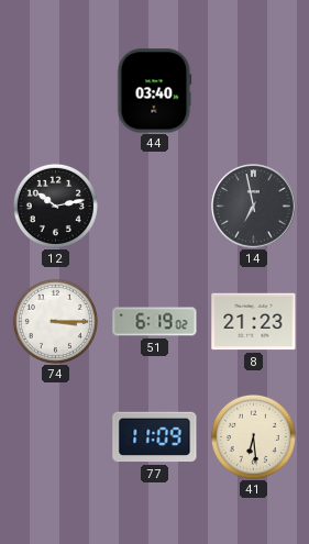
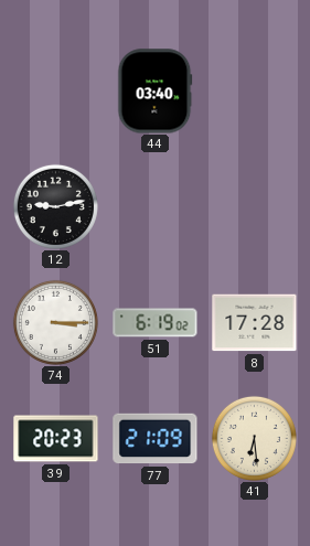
12: 10:13 -> 9:13
14: 6:58 -> none
8: 21:23 -> 17:28
39: none -> 20:23
77: 11:09 -> 21:09
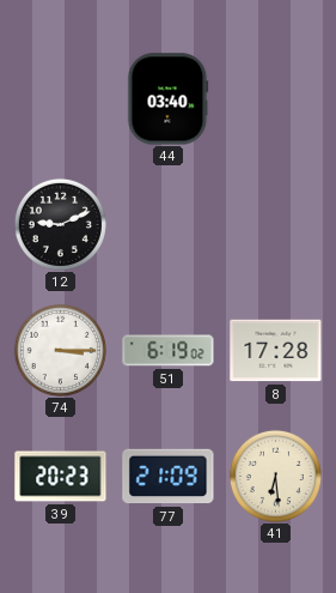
12: 9:13 -> 9:11
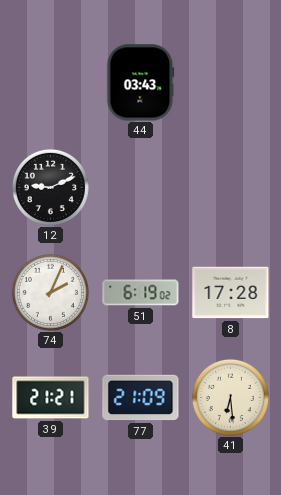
44: 03:40 -> 03:43
74: 3:15 -> 2:04
39: 20:23 -> 21:21
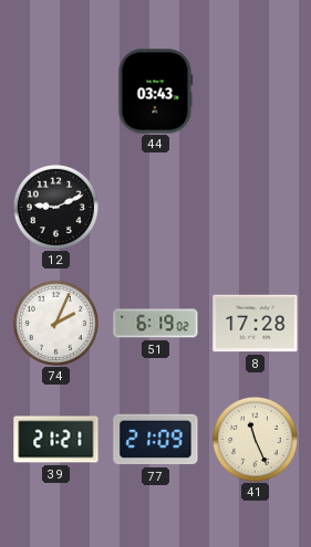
41: 6:29 -> 11:26
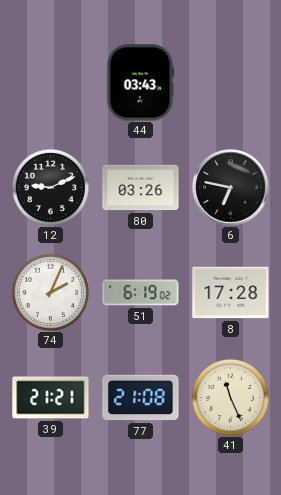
80: none -> 03:26
6: none -> 6:47
77: 21:09 -> 21:08
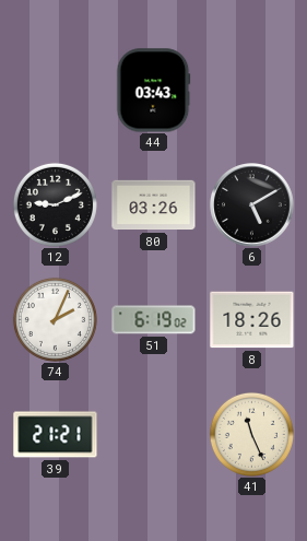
6: 6:47 -> 5:10
8: 17:28 -> 18:26
77: 21:08 -> none
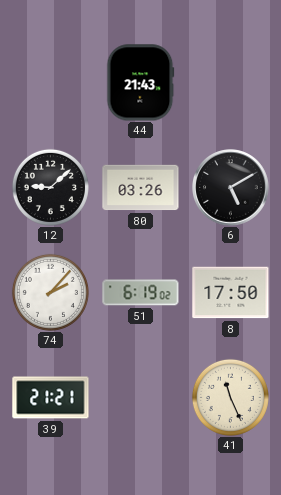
44: 03:43 -> 21:43
12: 9:11 -> 9:08
74: 2:04 -> 2:07
8: 18:26 -> 17:50
